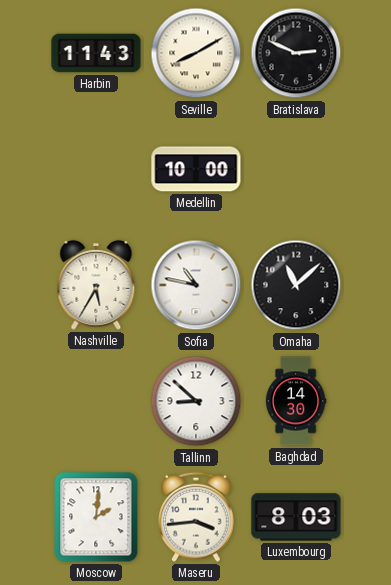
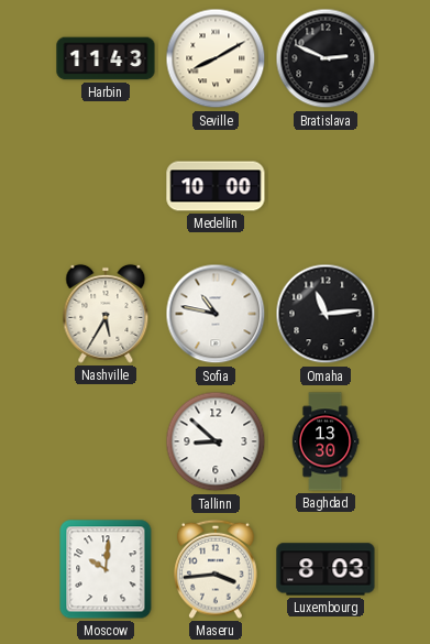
Omaha: 11:08 -> 11:14
Baghdad: 14:30 -> 13:30
Moscow: 2:01 -> 10:01
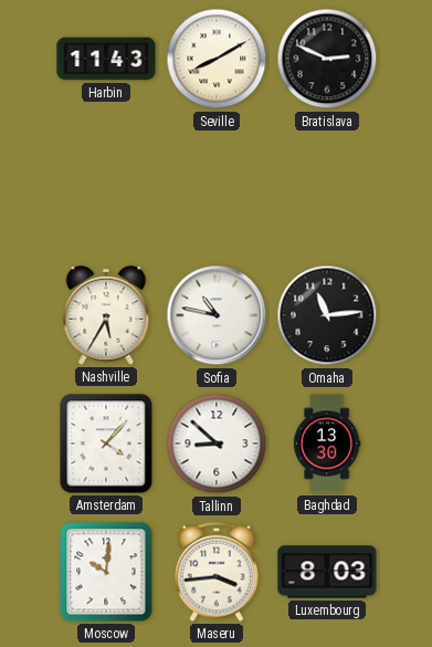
Medellin: 10:00 -> none
Amsterdam: none -> 4:07
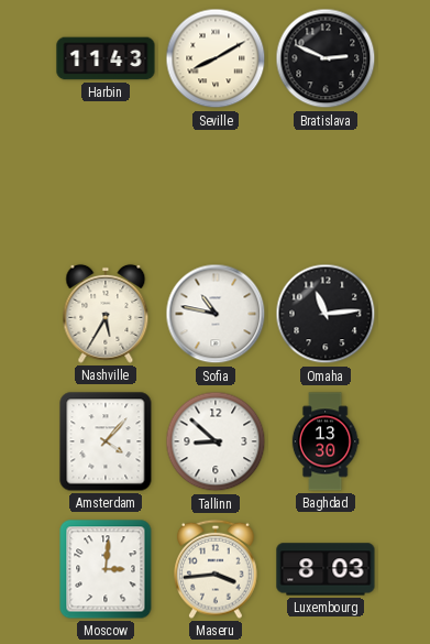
Moscow: 10:01 -> 3:01
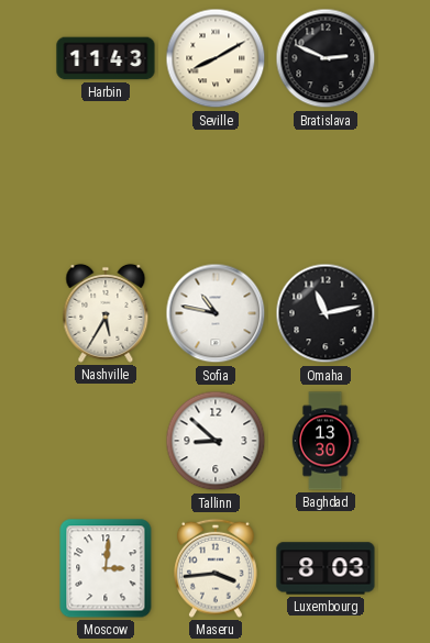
Omaha: 11:14 -> 11:13
Amsterdam: 4:07 -> none
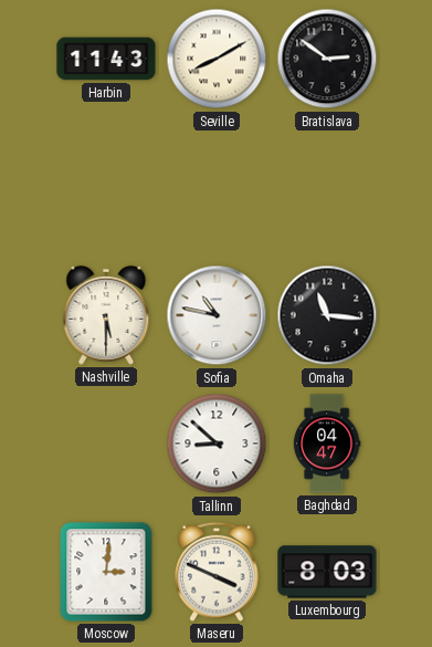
Bratislava: 2:49 -> 2:51
Nashville: 5:35 -> 5:30
Omaha: 11:13 -> 11:16
Baghdad: 13:30 -> 04:47
Maseru: 3:44 -> 3:49
